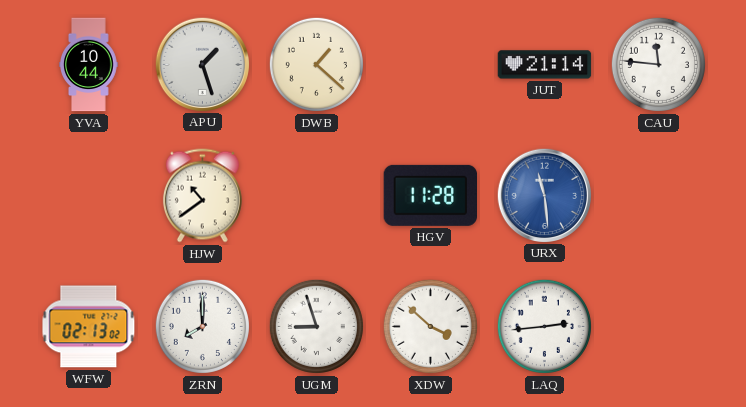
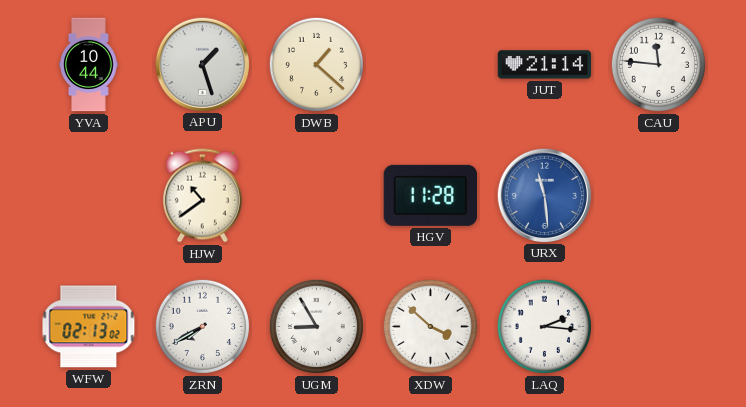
ZRN: 8:00 -> 7:40
UGM: 8:57 -> 8:55
LAQ: 2:44 -> 2:16
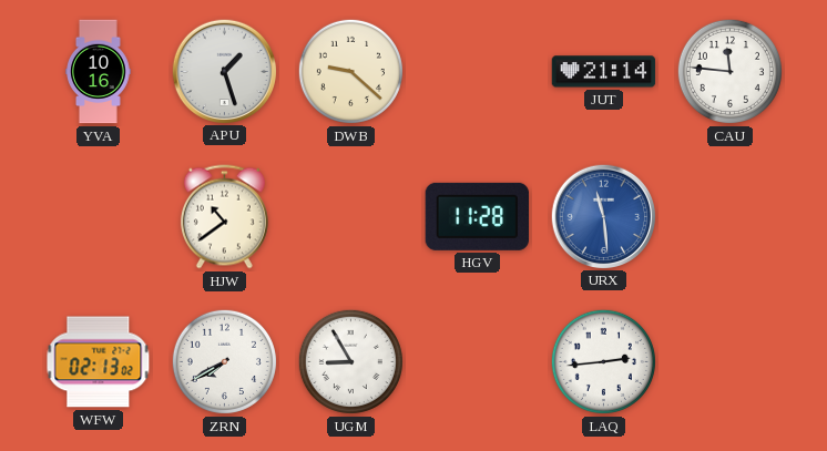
YVA: 10:44 -> 10:16
DWB: 1:22 -> 9:22
XDW: 3:52 -> none
LAQ: 2:16 -> 2:44
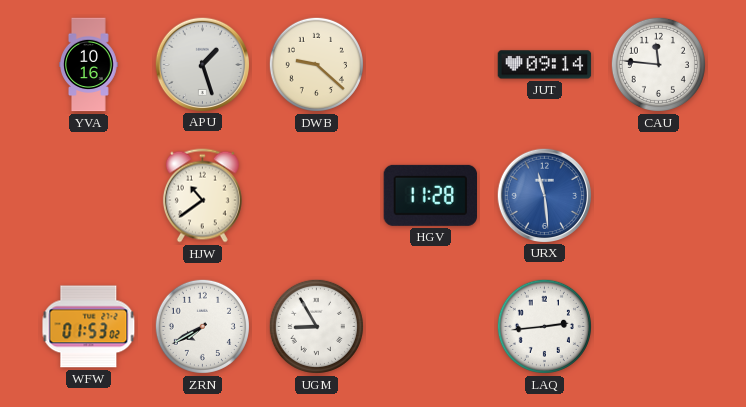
JUT: 21:14 -> 09:14
WFW: 02:13 -> 01:53
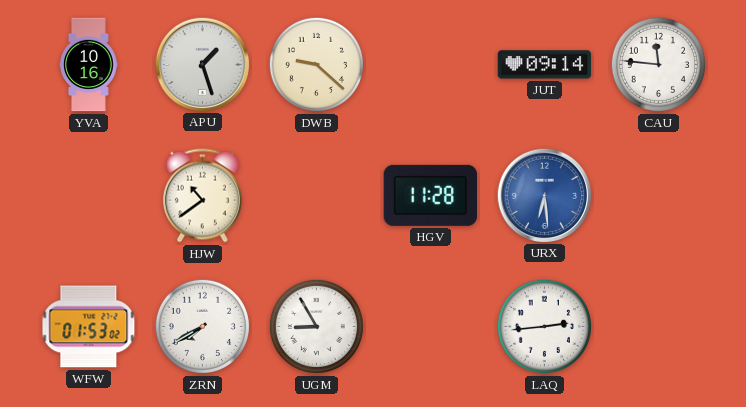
URX: 11:29 -> 6:29
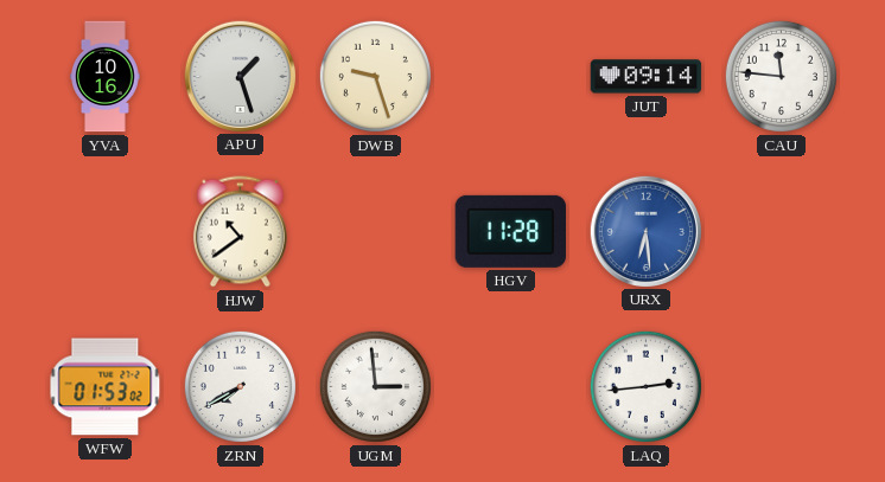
DWB: 9:22 -> 9:27
UGM: 8:55 -> 2:59
